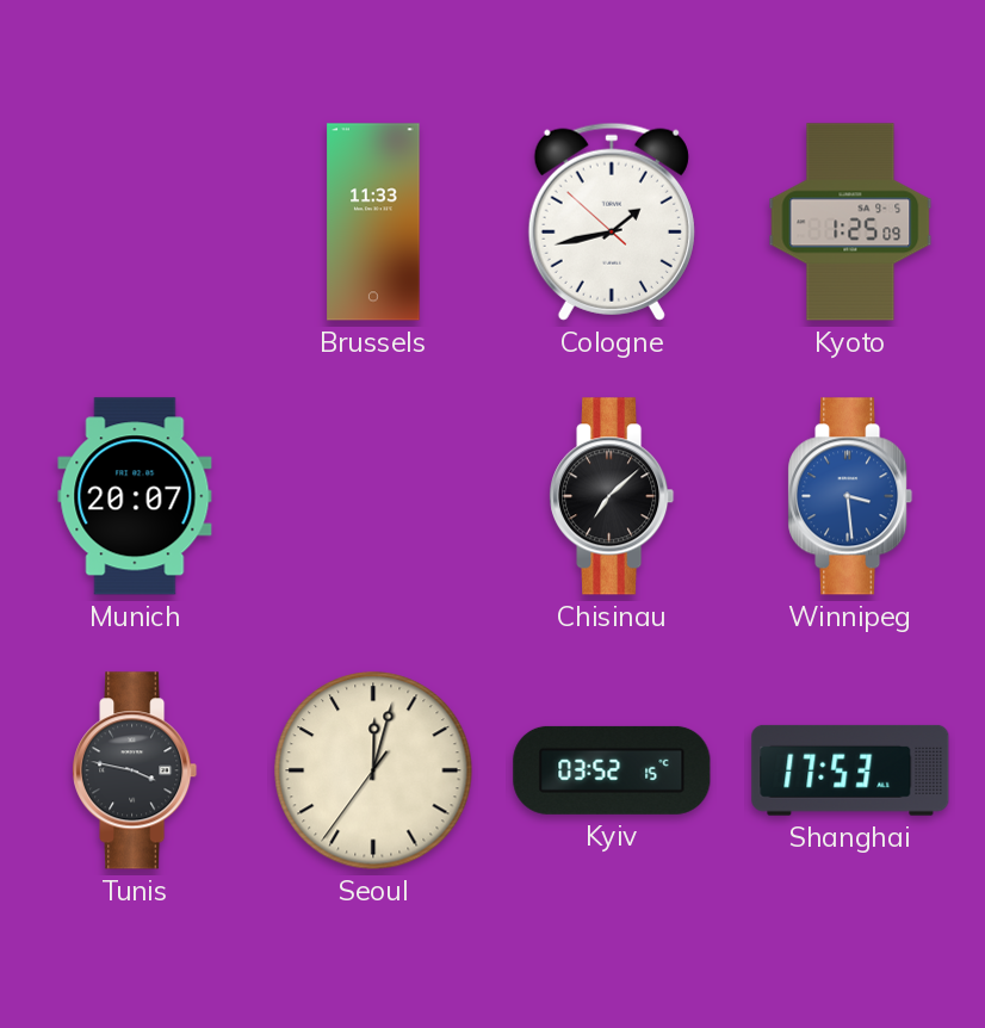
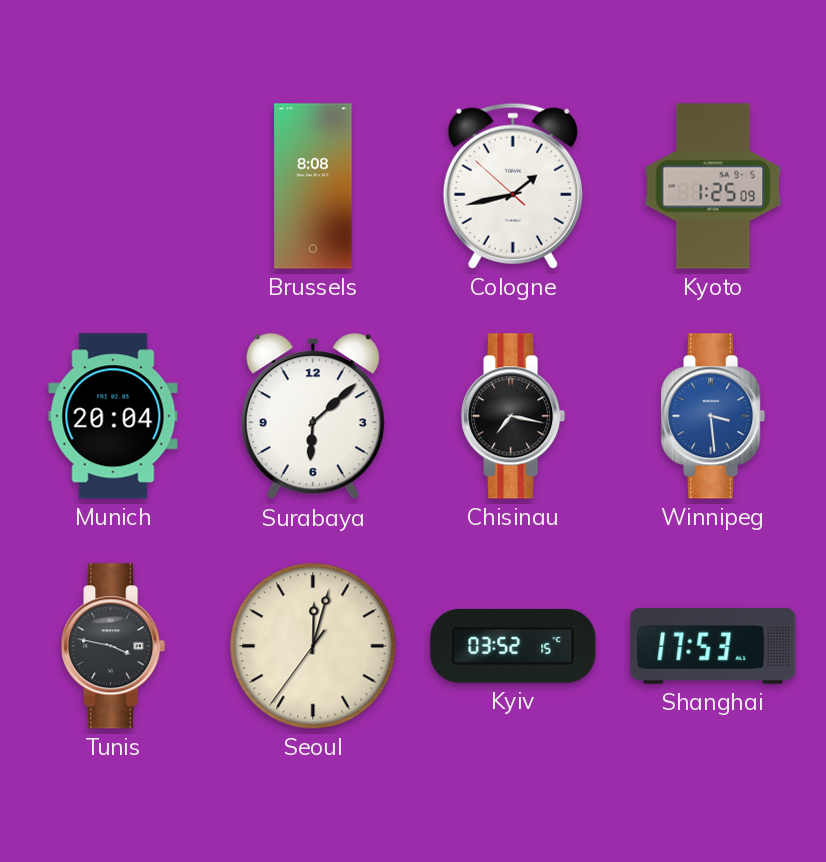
Brussels: 11:33 -> 8:08
Munich: 20:07 -> 20:04
Surabaya: none -> 6:08
Chisinau: 7:08 -> 7:17
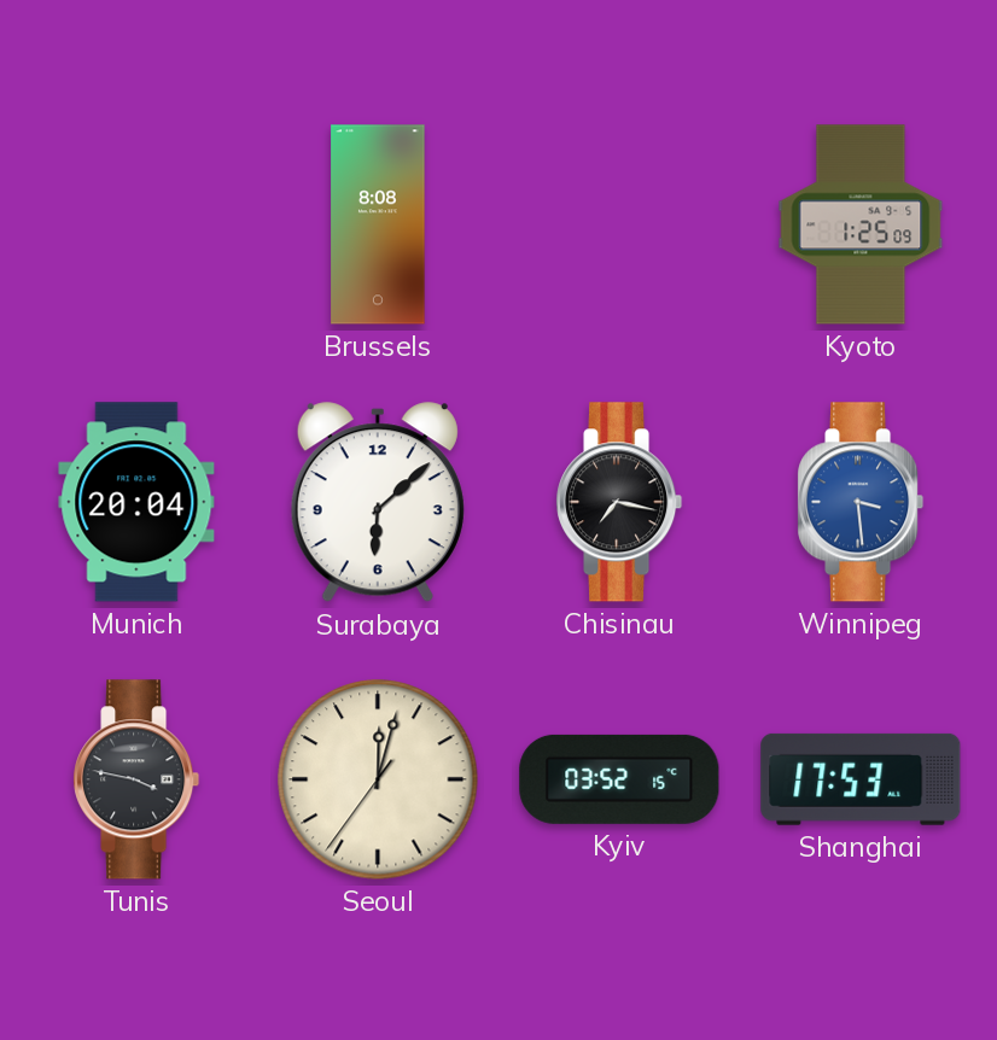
Cologne: 1:42 -> none
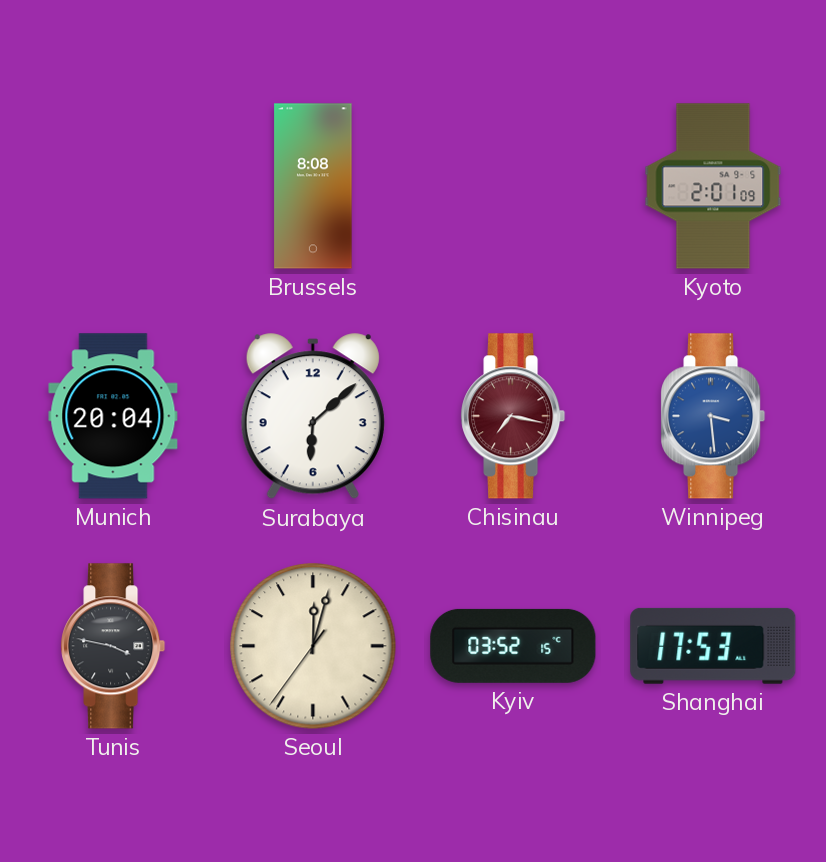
Kyoto: 1:25 -> 2:01
Chisinau dial: black -> burgundy
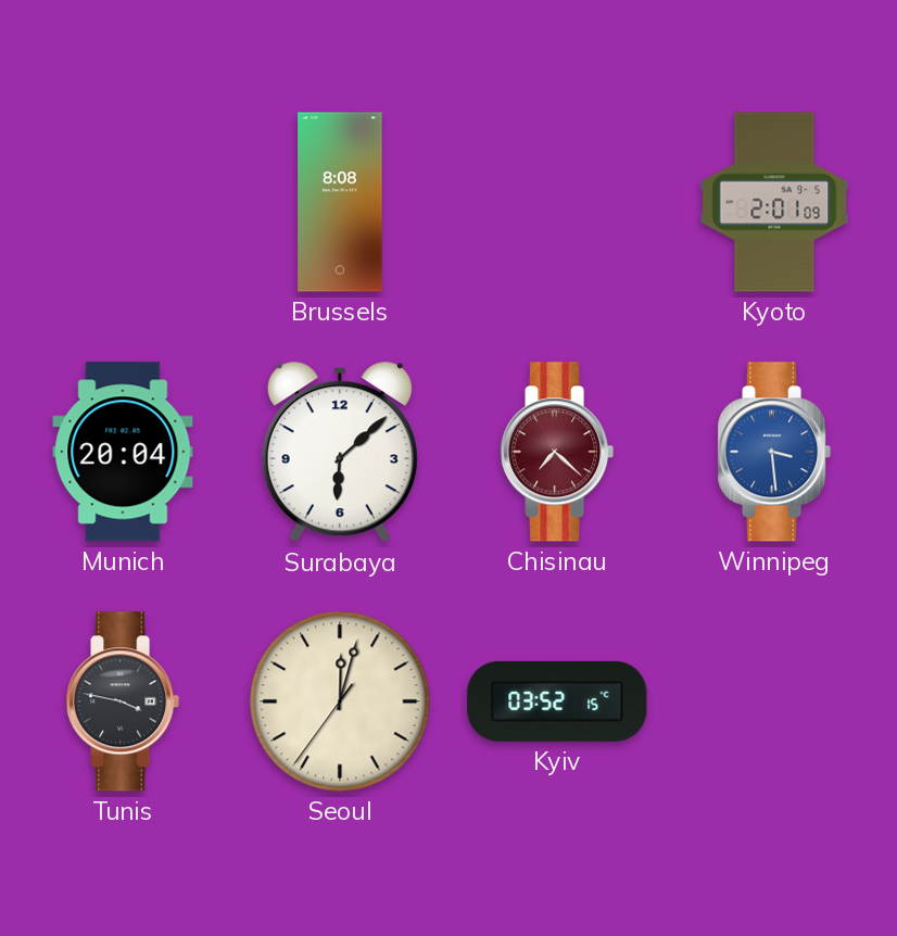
Chisinau: 7:17 -> 7:22
Shanghai: 17:53 -> none
